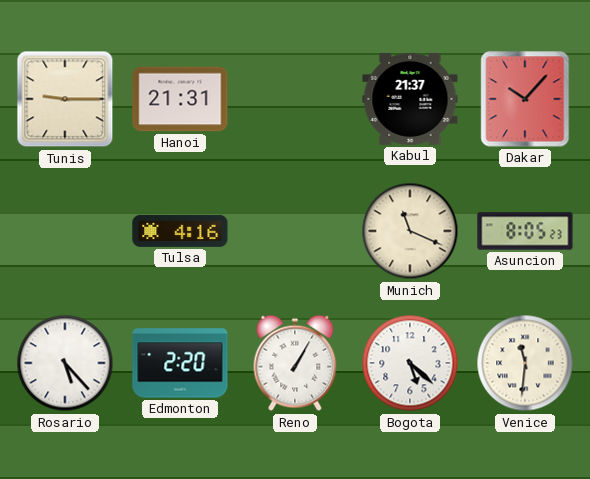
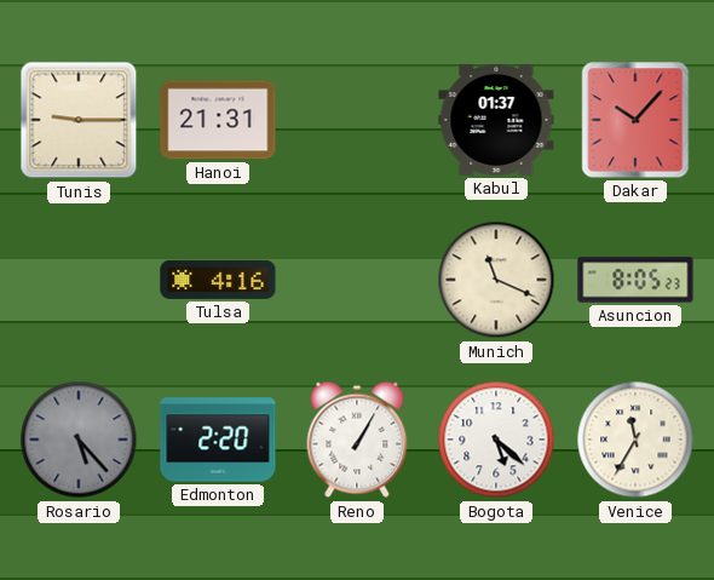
Kabul: 21:37 -> 01:37
Rosario dial: white -> grey
Venice: 11:31 -> 11:35
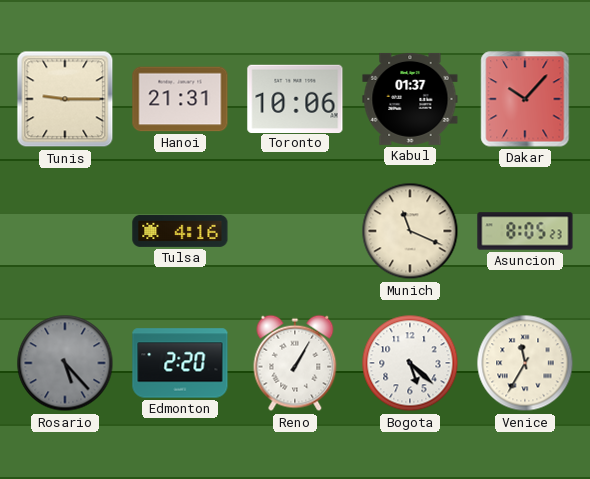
Toronto: none -> 10:06
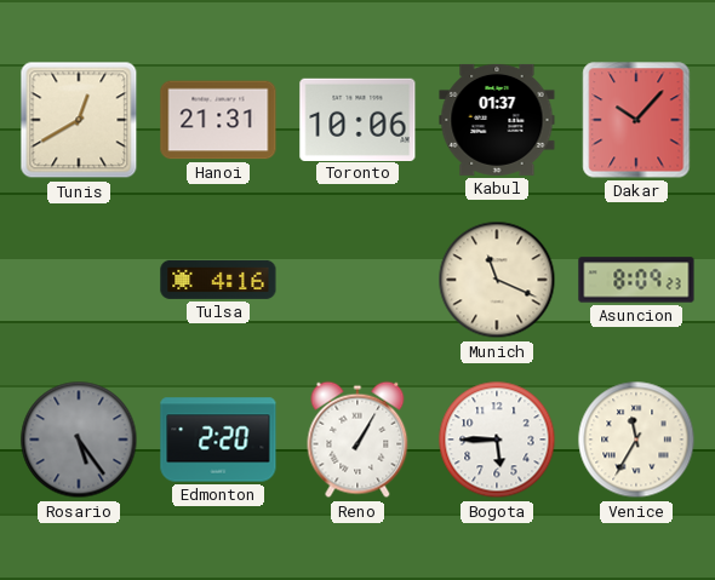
Tunis: 9:15 -> 12:40
Asuncion: 8:05 -> 8:09
Rosario: 5:23 -> 5:24
Bogota: 5:22 -> 5:45
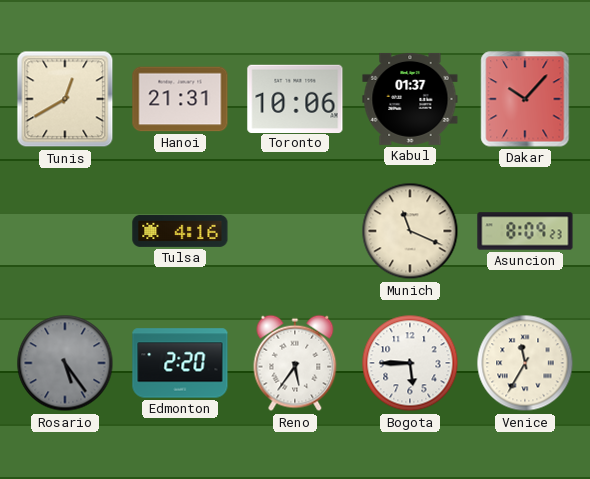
Reno: 1:05 -> 5:36
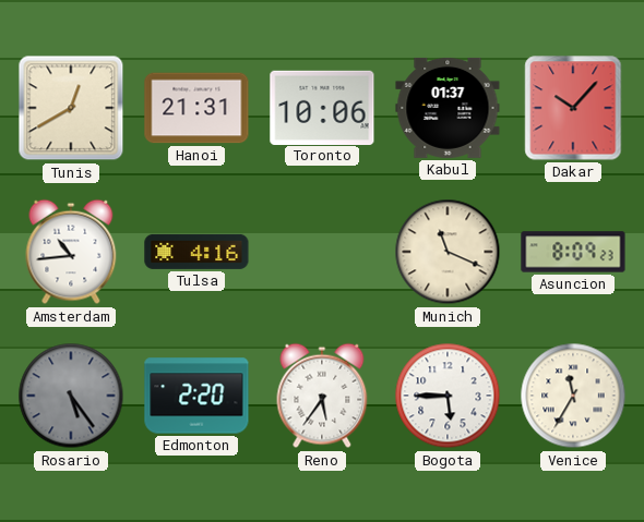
Amsterdam: none -> 10:44
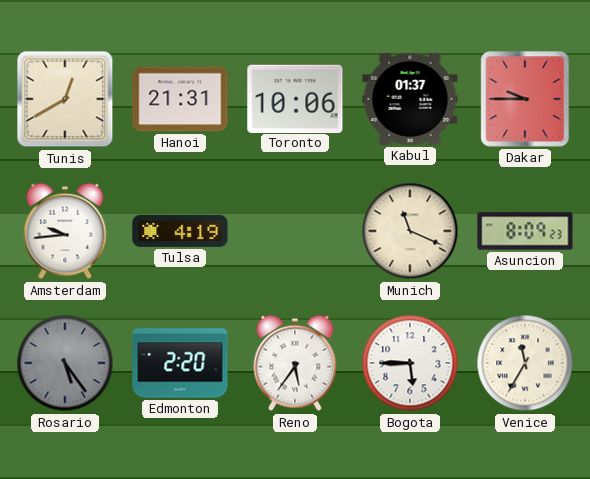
Dakar: 10:07 -> 9:45
Amsterdam: 10:44 -> 9:44
Tulsa: 4:16 -> 4:19
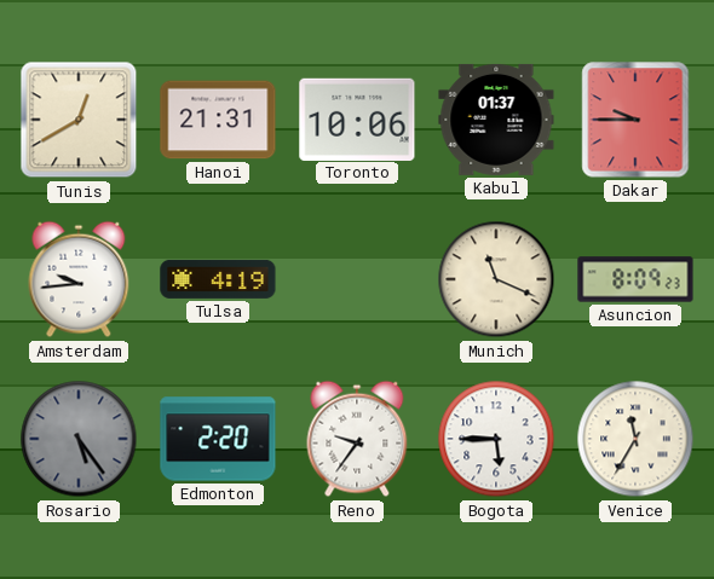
Reno: 5:36 -> 9:36
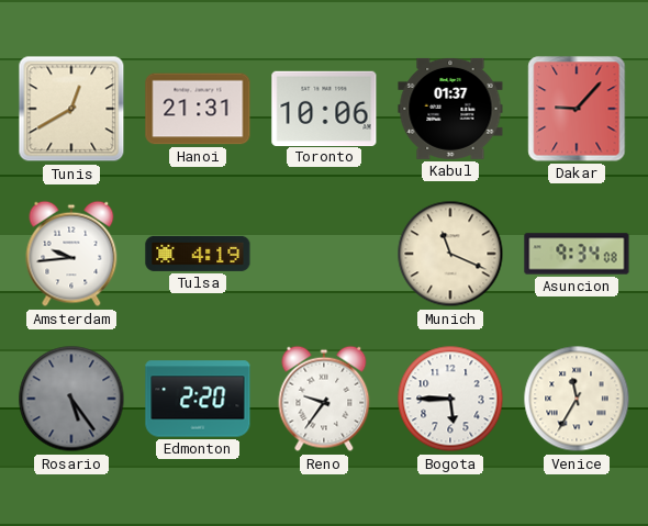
Dakar: 9:45 -> 9:07
Asuncion: 8:09 -> 9:34
